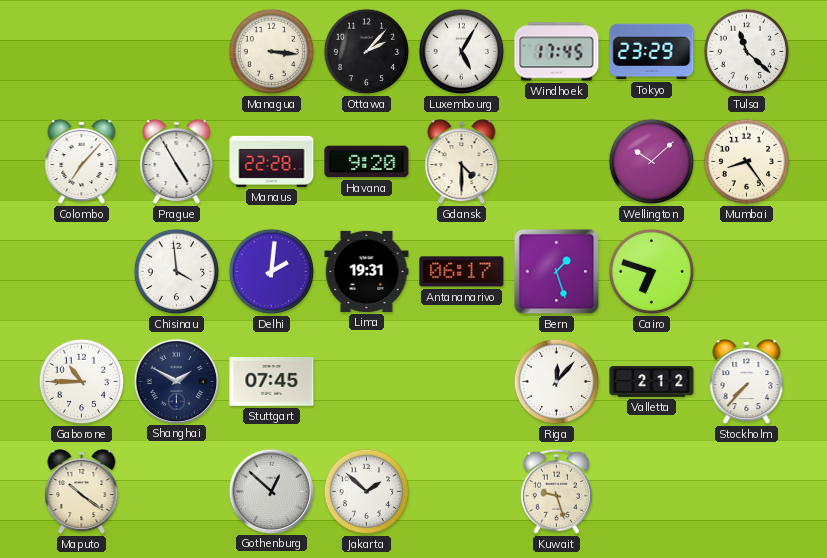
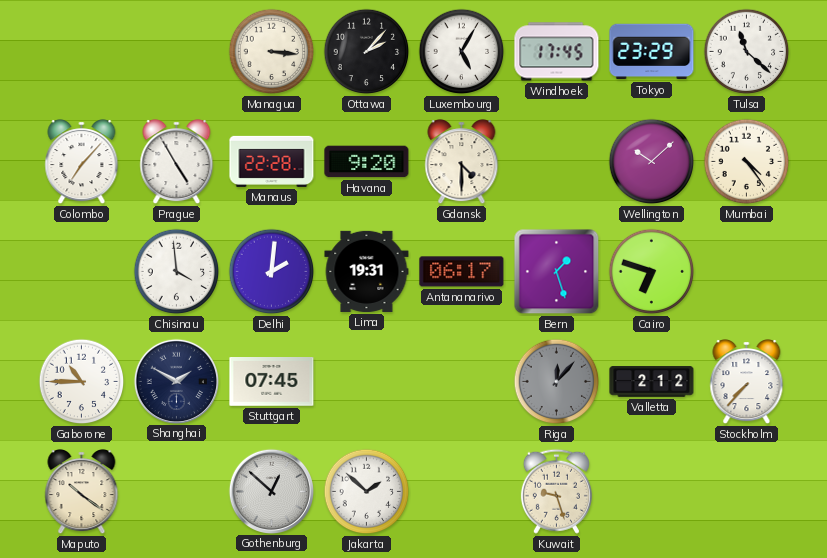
Mumbai: 8:24 -> 4:24
Riga dial: white -> grey
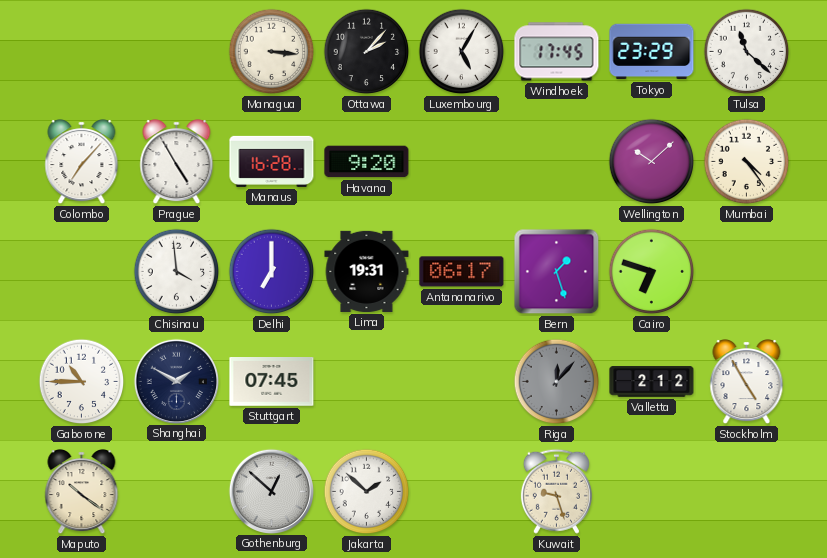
Manaus: 22:28 -> 16:28
Gdansk: 4:30 -> none
Delhi: 2:01 -> 7:00
Stockholm: 7:37 -> 4:55
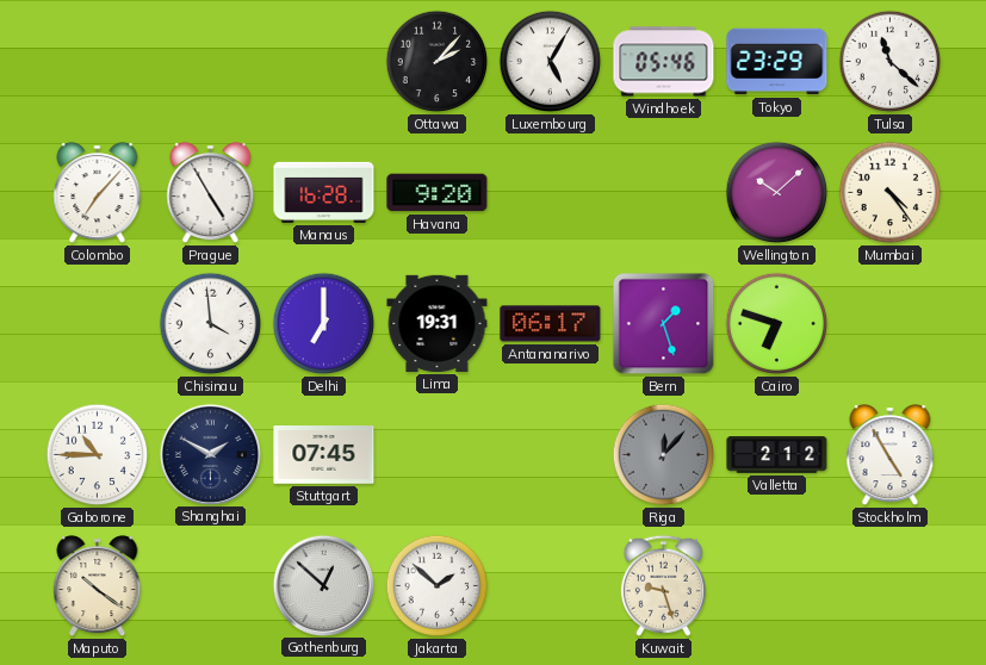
Managua: 3:16 -> none
Windhoek: 17:45 -> 05:46
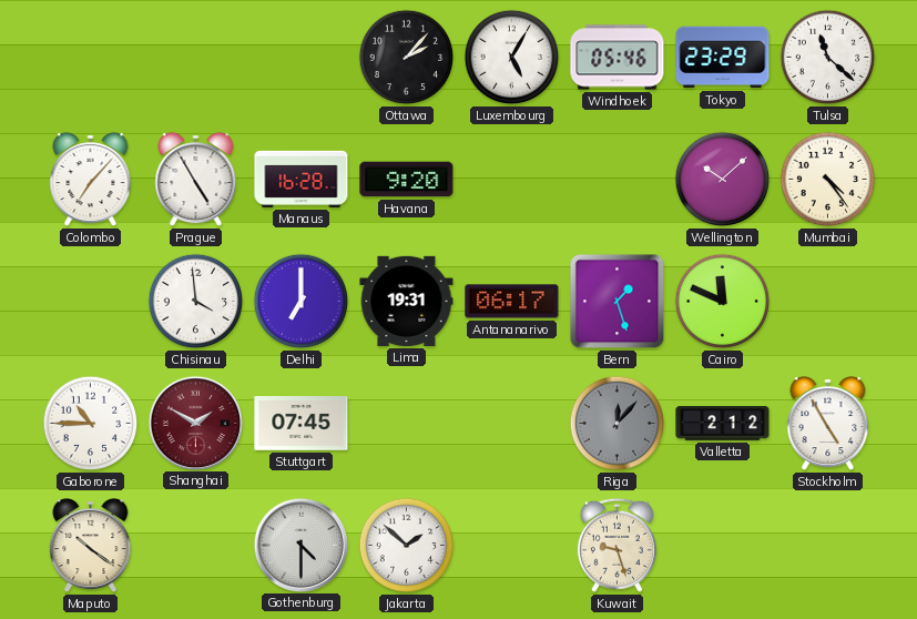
Cairo: 6:48 -> 11:49
Shanghai dial: navy -> burgundy
Gothenburg: 12:52 -> 4:30
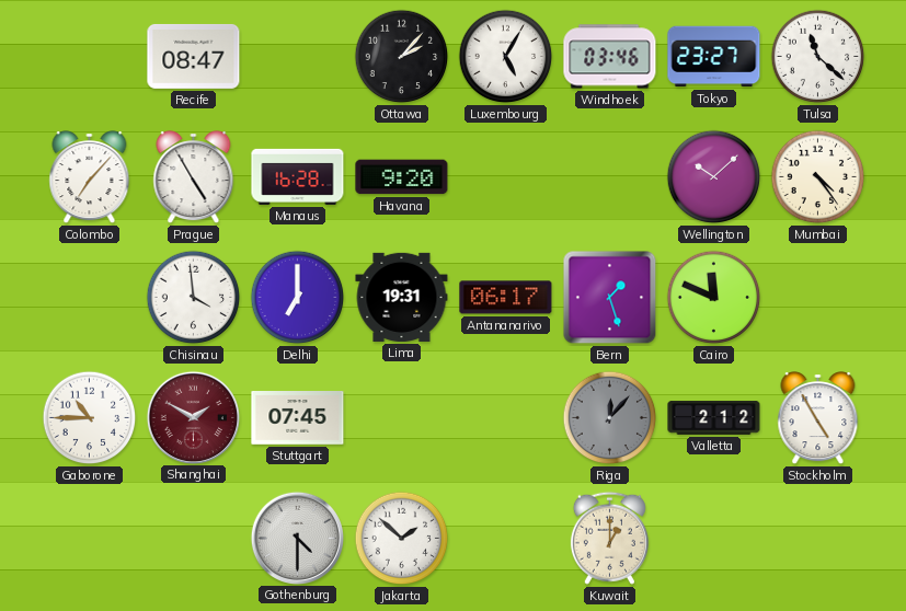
Recife: none -> 08:47
Windhoek: 05:46 -> 03:46
Tokyo: 23:29 -> 23:27
Maputo: 10:21 -> none
Kuwait: 9:27 -> 1:00
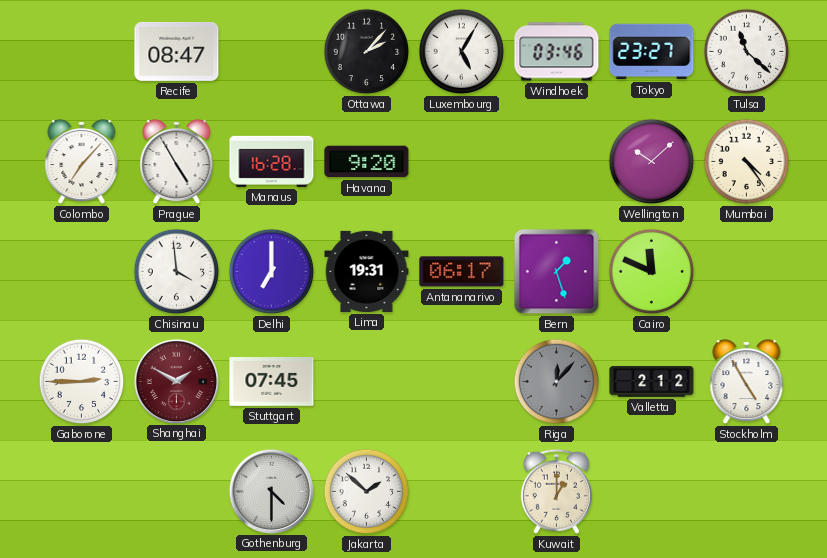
Gaborone: 10:45 -> 2:45
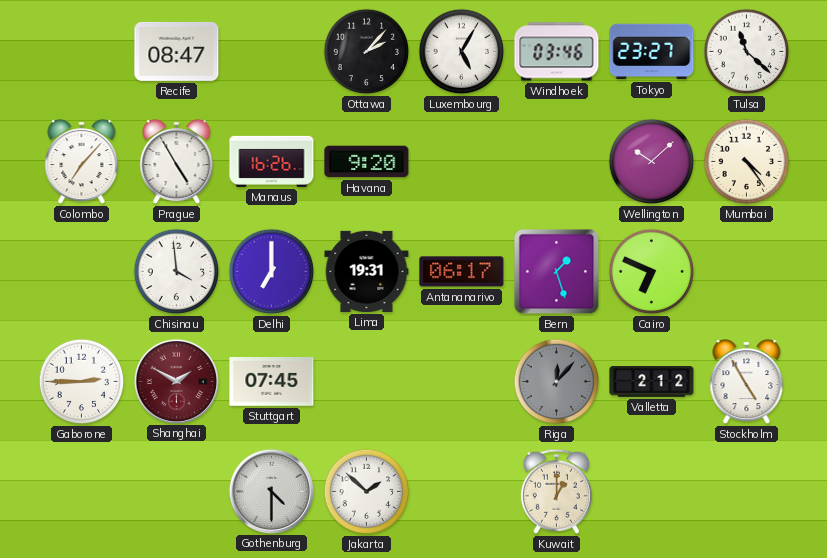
Manaus: 16:28 -> 16:26
Cairo: 11:49 -> 6:49
